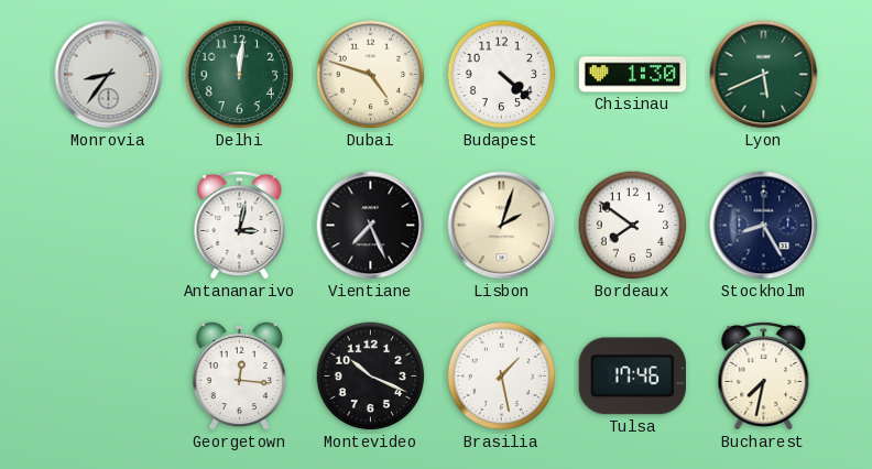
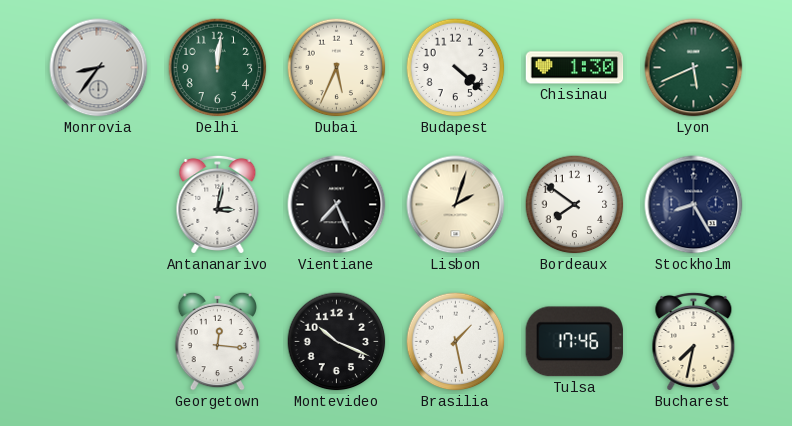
Dubai: 4:48 -> 5:34
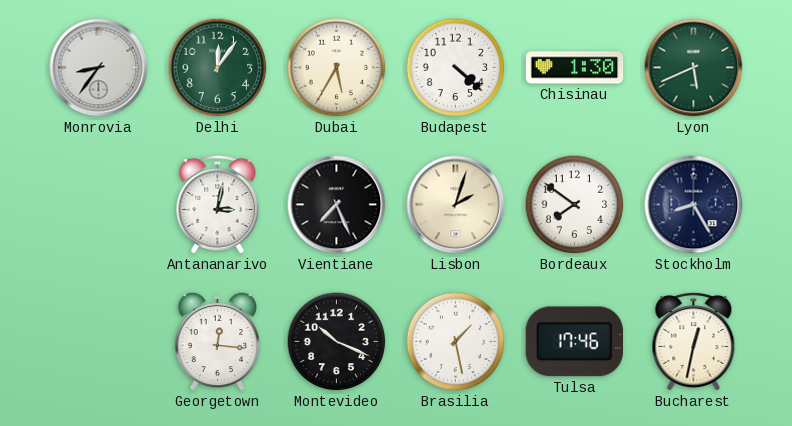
Delhi: 12:01 -> 12:06
Dubai: 5:34 -> 5:35
Bucharest: 7:32 -> 12:32
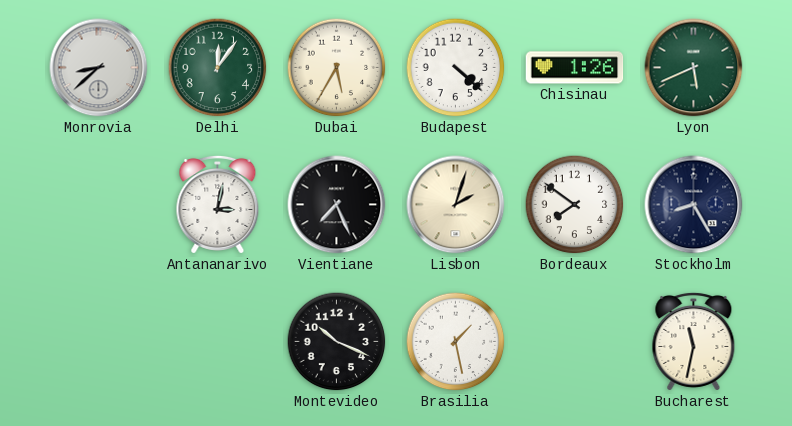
Monrovia: 8:36 -> 8:38
Chisinau: 1:30 -> 1:26
Georgetown: 12:16 -> none
Tulsa: 17:46 -> none
Bucharest: 12:32 -> 11:32
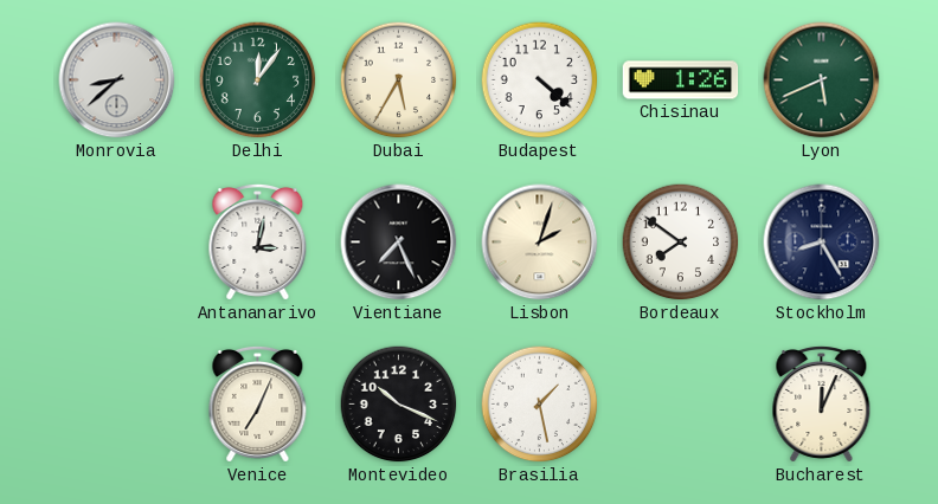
Venice: none -> 7:04
Bucharest: 11:32 -> 12:04
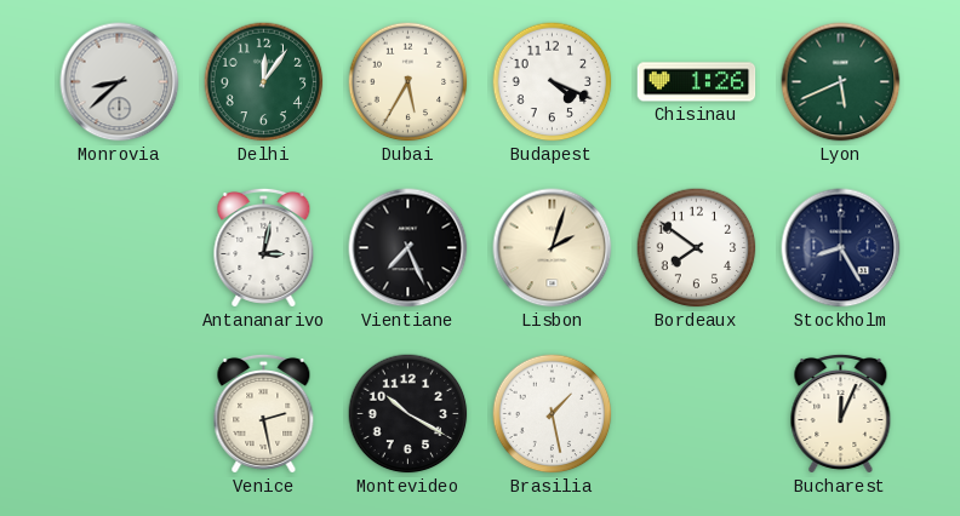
Budapest: 4:22 -> 4:19
Venice: 7:04 -> 2:28
Montevideo: 10:19 -> 10:20
